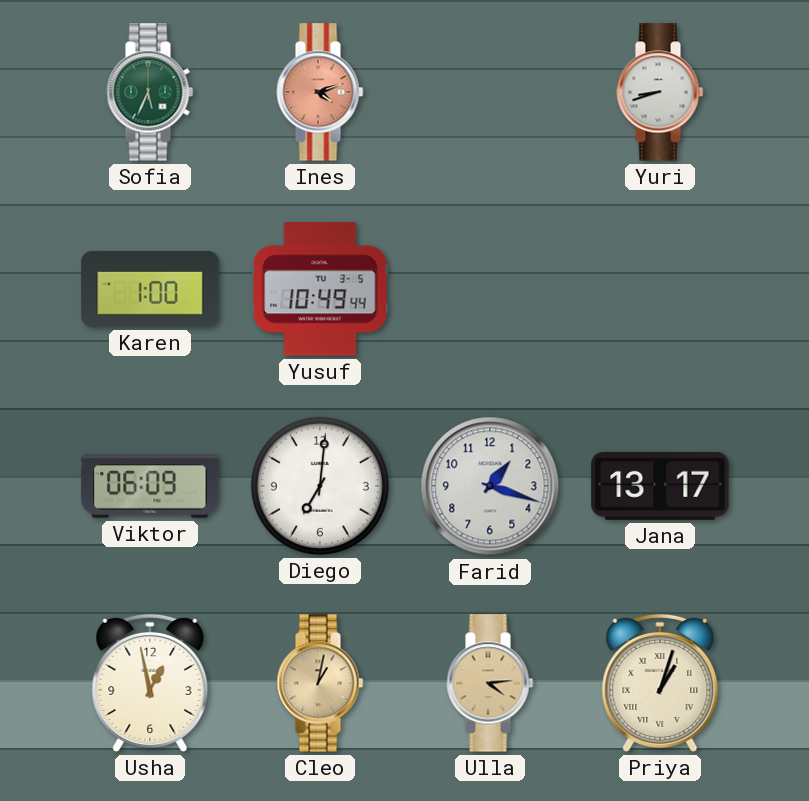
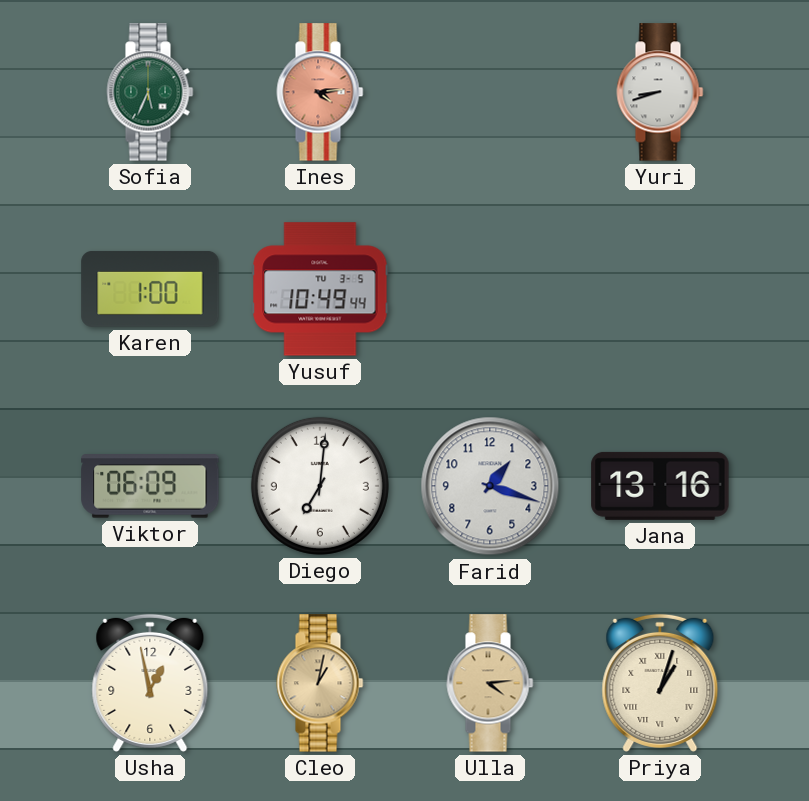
Ines: 4:12 -> 4:14
Jana: 13:17 -> 13:16
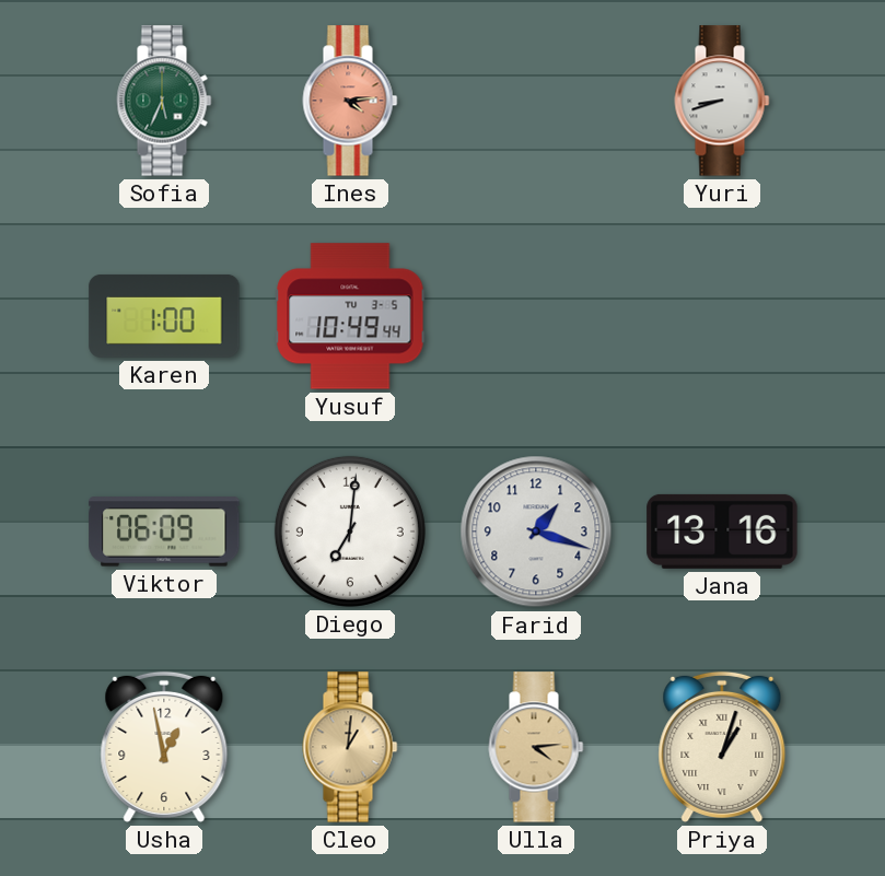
Cleo: 1:02 -> 1:01
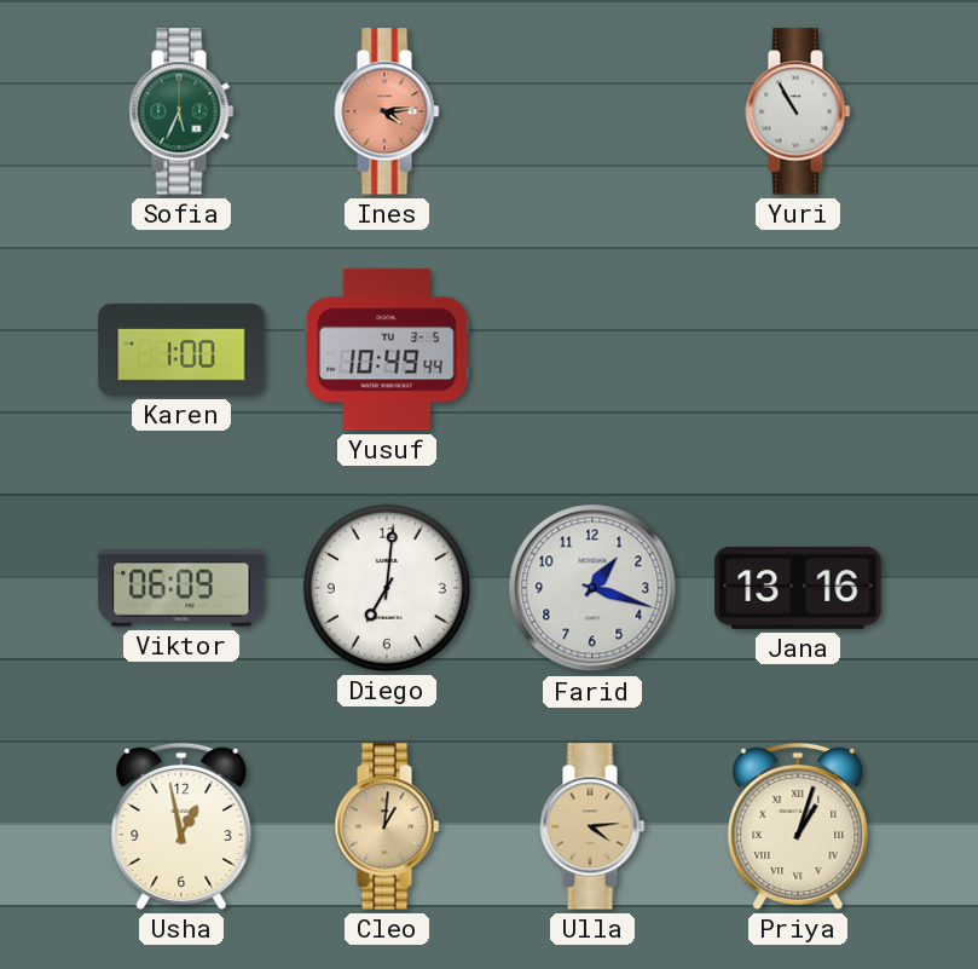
Yuri: 8:42 -> 10:55
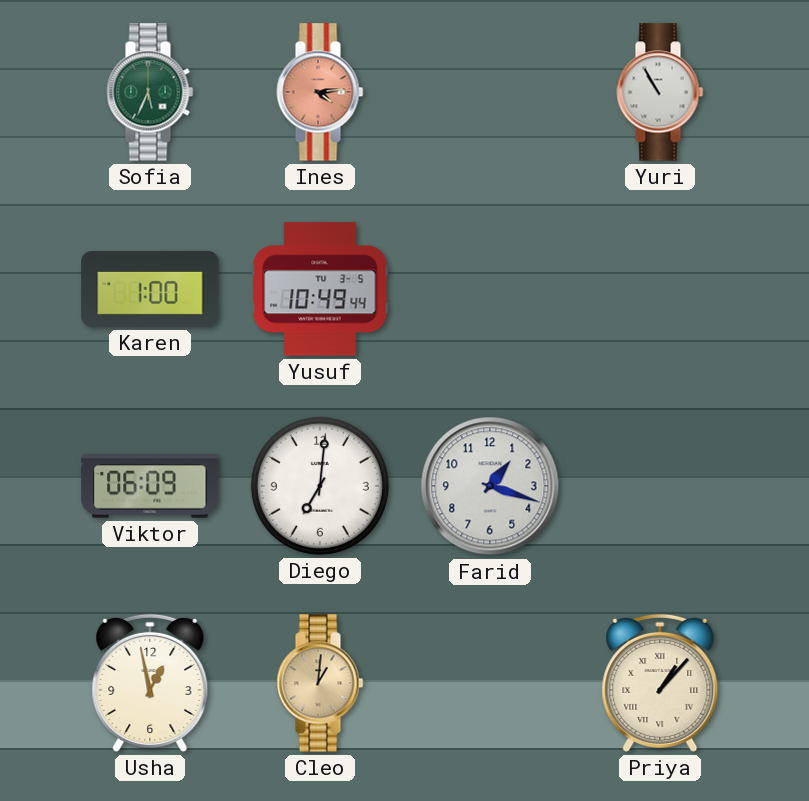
Jana: 13:16 -> none
Ulla: 4:14 -> none
Priya: 1:03 -> 1:07
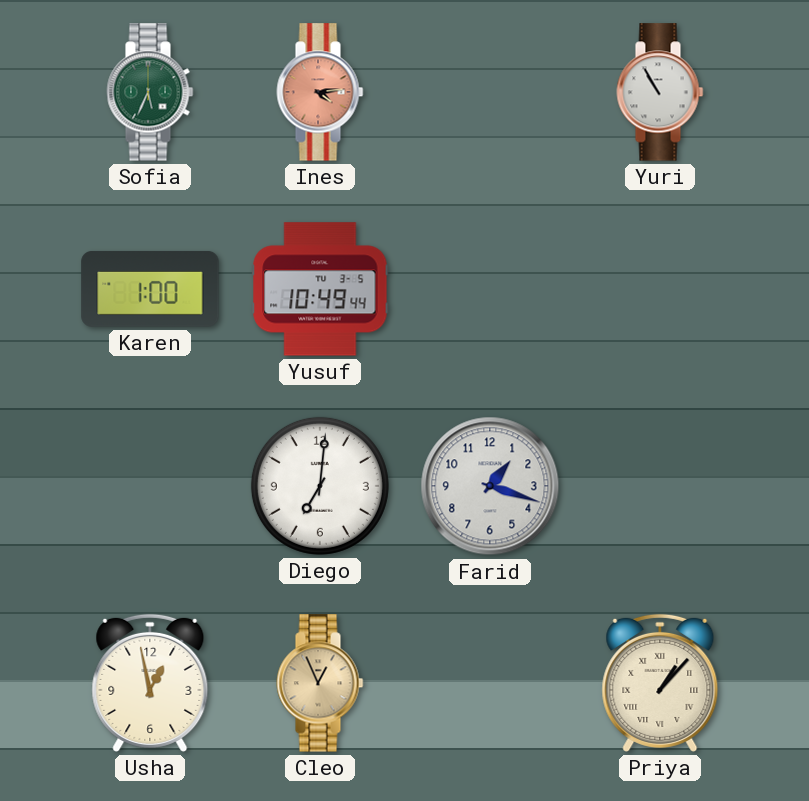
Viktor: 06:09 -> none
Cleo: 1:01 -> 12:56
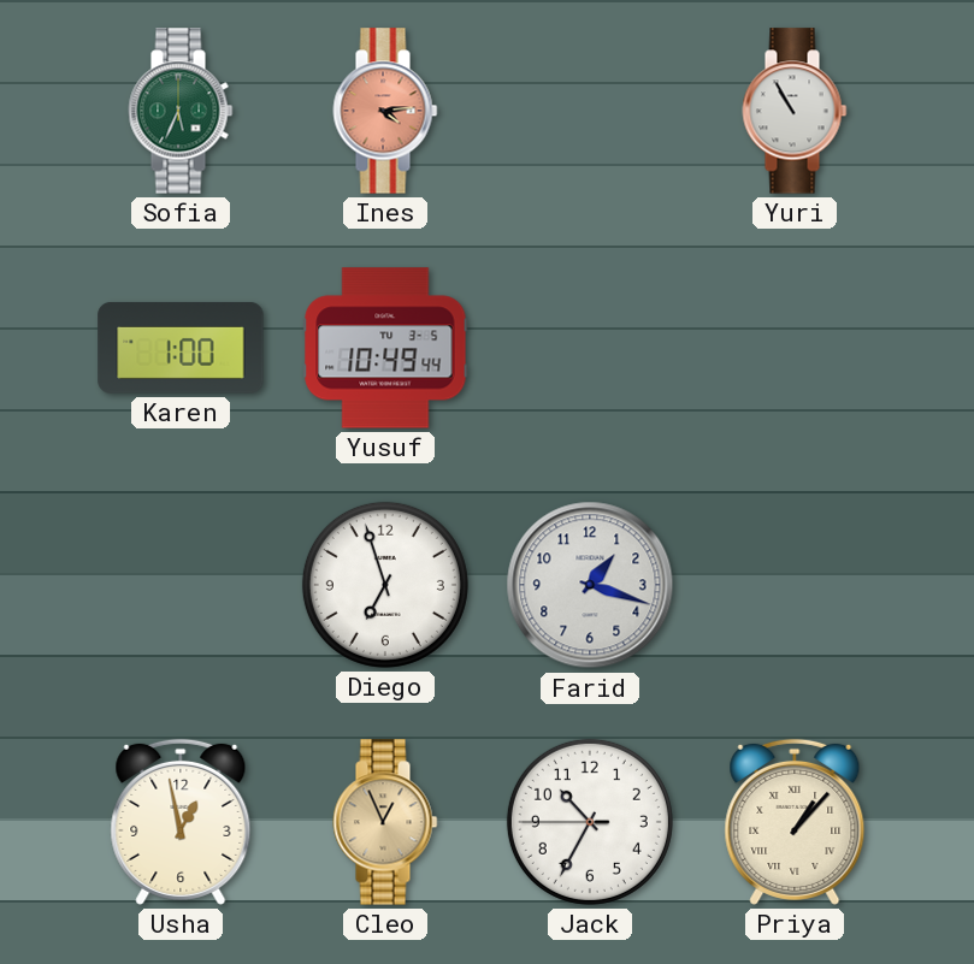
Diego: 7:01 -> 6:57
Jack: none -> 10:34
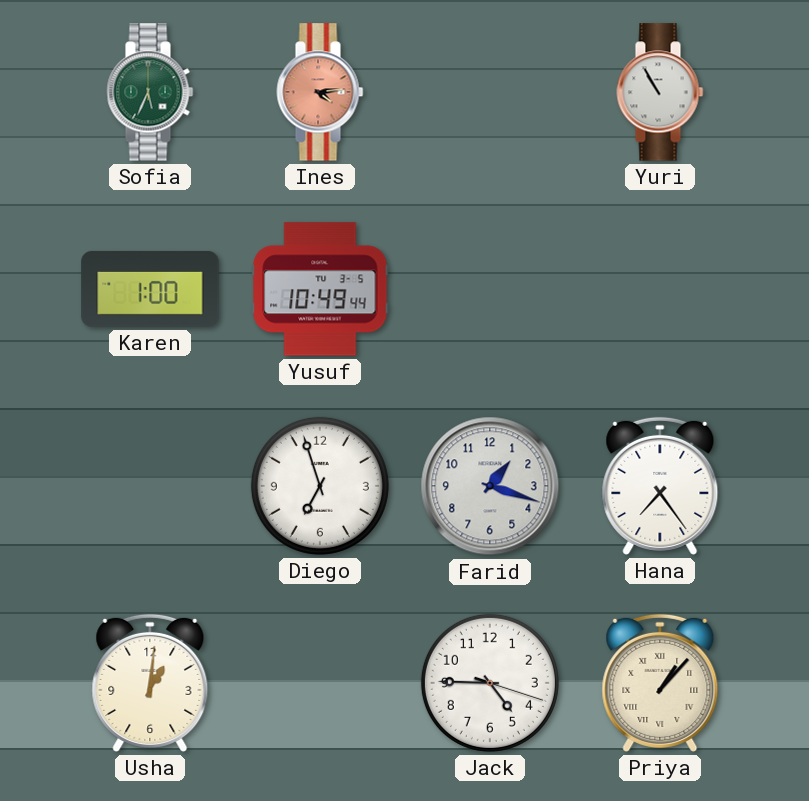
Hana: none -> 7:24
Usha: 12:58 -> 1:01
Cleo: 12:56 -> none
Jack: 10:34 -> 4:45
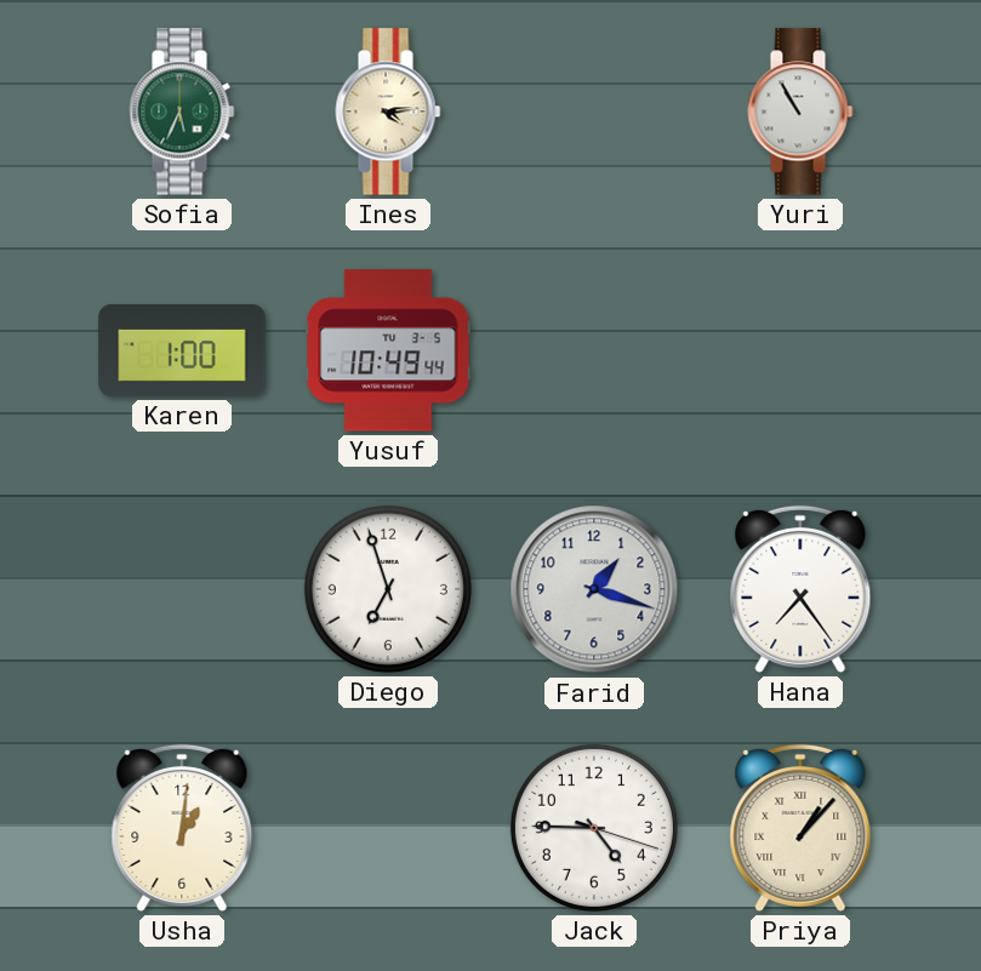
Ines dial: salmon -> cream
